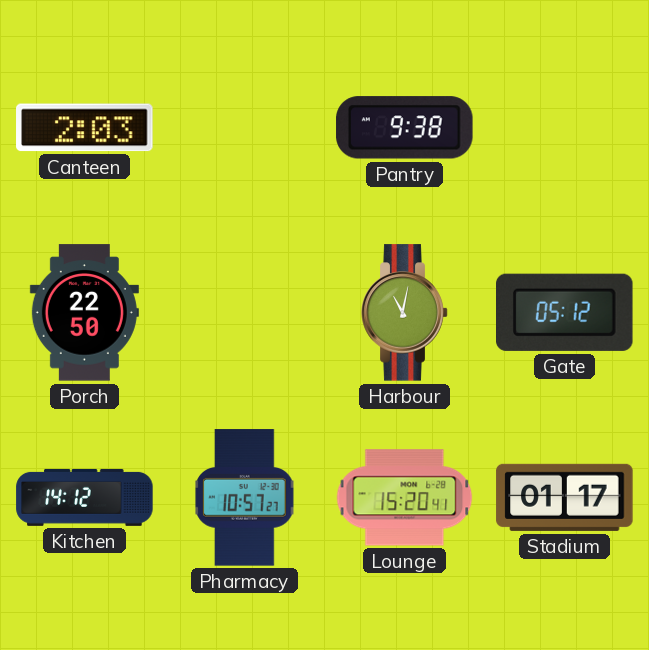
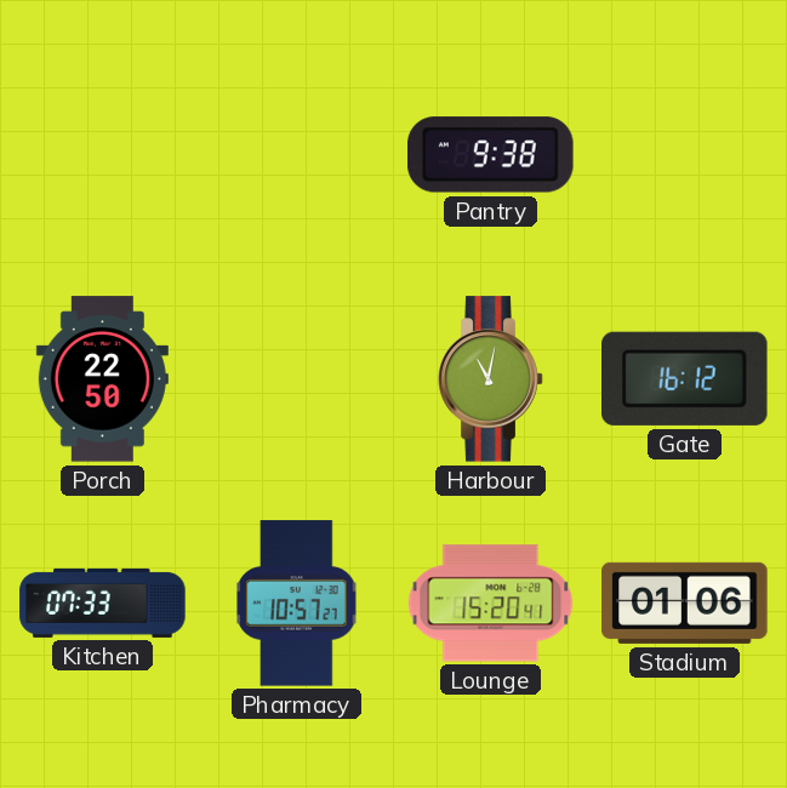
Canteen: 2:03 -> none
Gate: 05:12 -> 16:12
Kitchen: 14:12 -> 07:33
Stadium: 01:17 -> 01:06
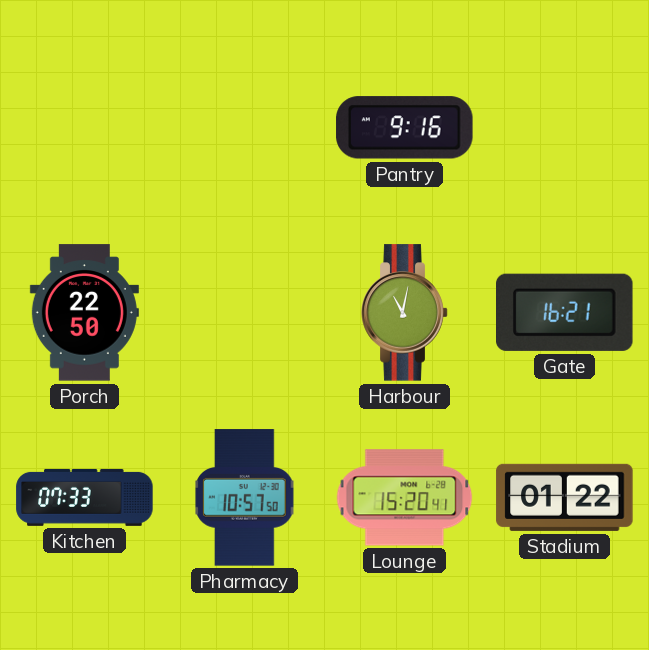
Pantry: 9:38 -> 9:16
Gate: 16:12 -> 16:21
Pharmacy: 10:57:27 -> 10:57:50
Stadium: 01:06 -> 01:22
